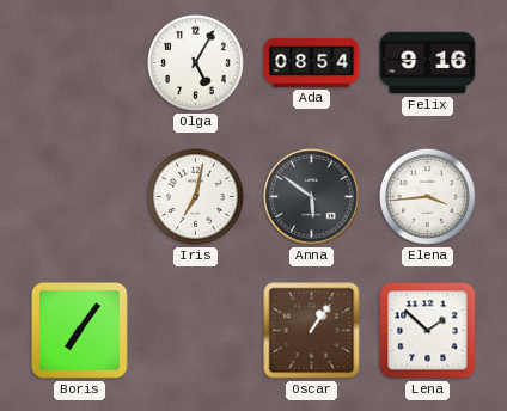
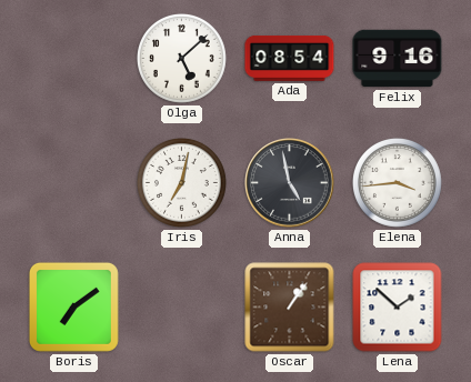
Olga: 5:05 -> 5:08
Anna: 5:51 -> 4:58
Boris: 7:06 -> 7:09
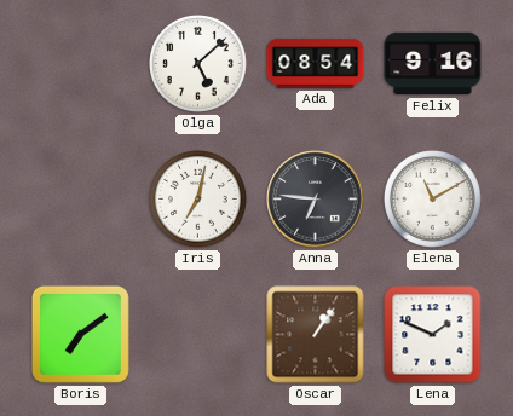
Anna: 4:58 -> 6:46
Elena: 3:44 -> 11:10
Lena: 1:52 -> 1:49
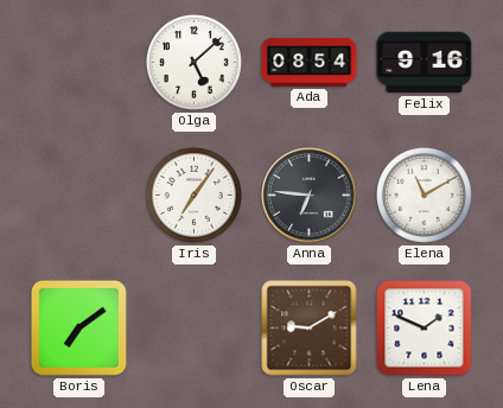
Iris: 7:02 -> 7:06
Oscar: 1:06 -> 9:10
